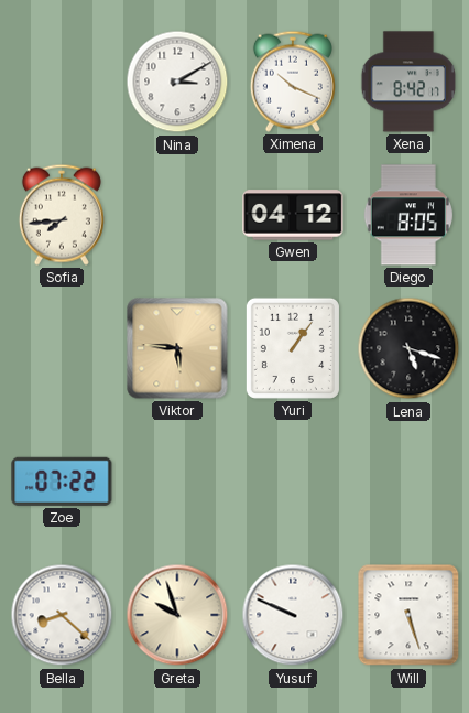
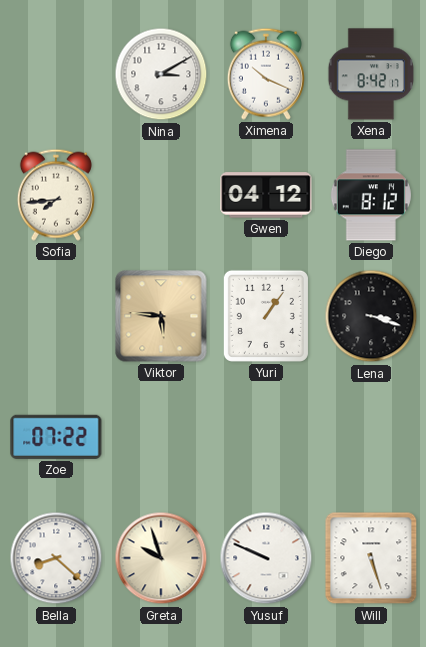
Diego: 8:05 -> 8:12
Lena: 5:18 -> 3:18
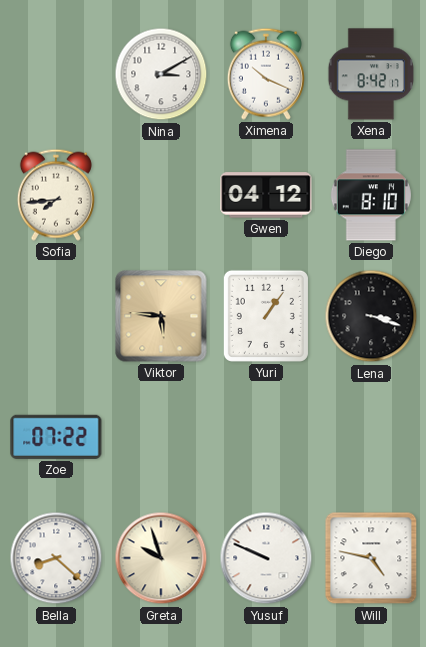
Diego: 8:12 -> 8:10
Will: 5:27 -> 4:47
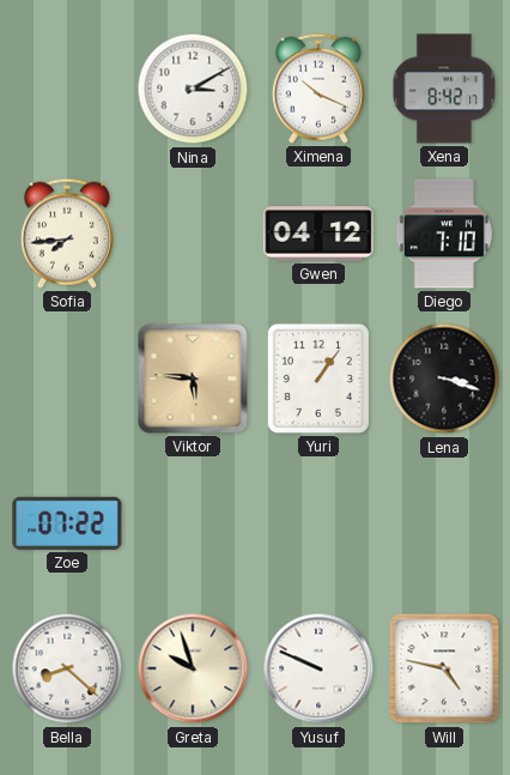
Diego: 8:10 -> 7:10
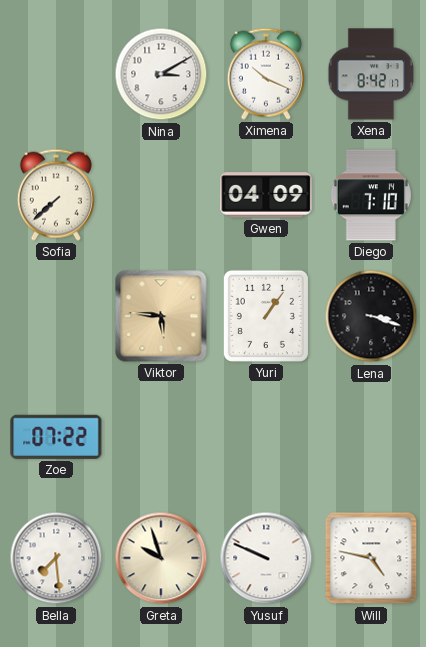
Sofia: 7:44 -> 7:38
Gwen: 04:12 -> 04:09
Bella: 8:22 -> 7:29
